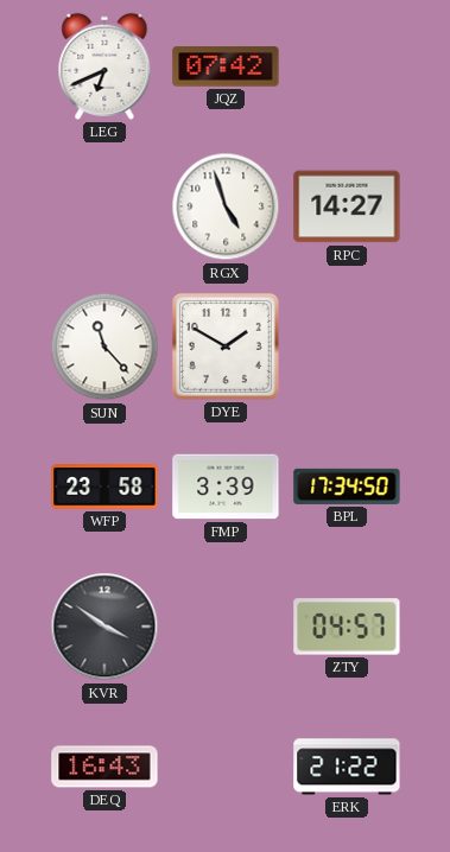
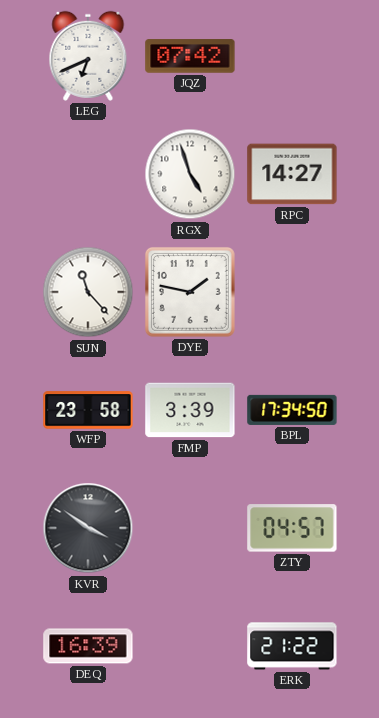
DYE: 1:50 -> 1:47
DEQ: 16:43 -> 16:39
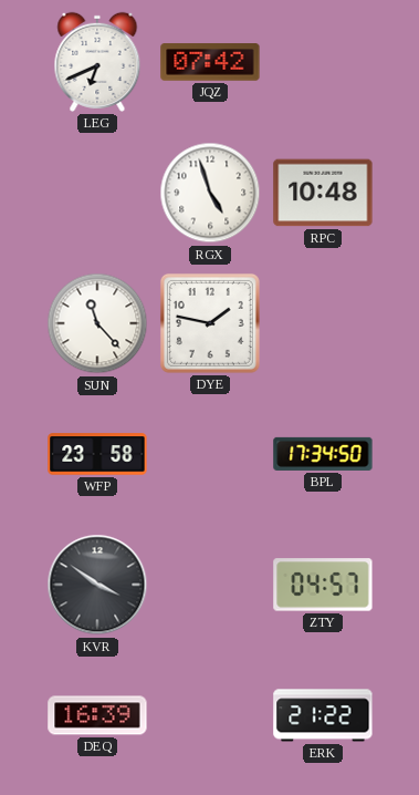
RPC: 14:27 -> 10:48
FMP: 3:39 -> none
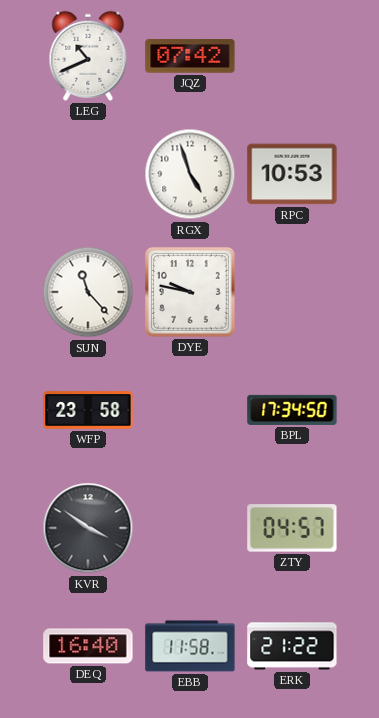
LEG: 6:41 -> 10:41
RPC: 10:48 -> 10:53
DYE: 1:47 -> 9:47
DEQ: 16:39 -> 16:40
EBB: none -> 11:58
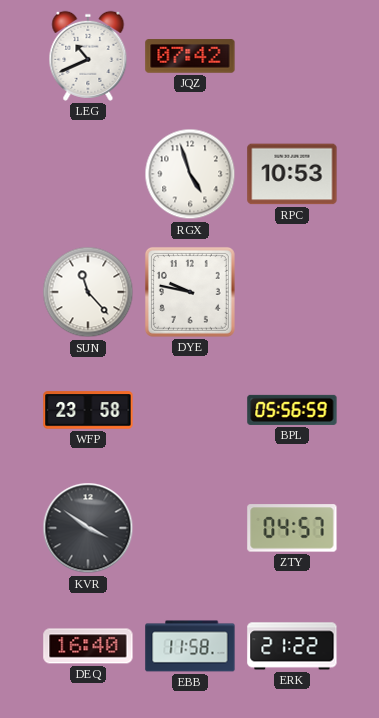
BPL: 17:34 -> 05:56
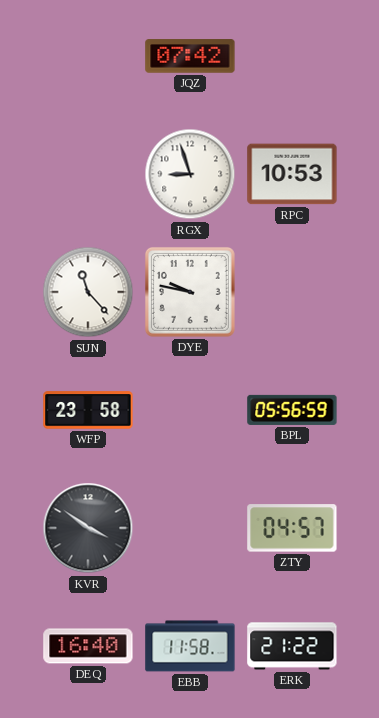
LEG: 10:41 -> none
RGX: 4:57 -> 8:57
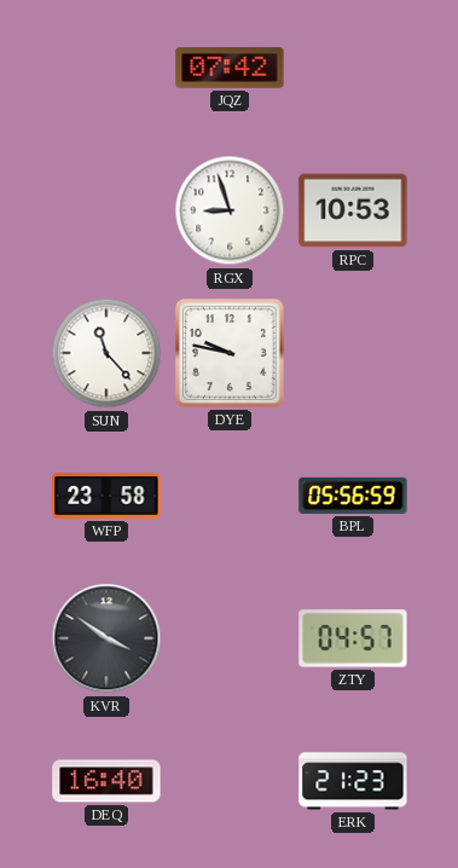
EBB: 11:58 -> none
ERK: 21:22 -> 21:23
